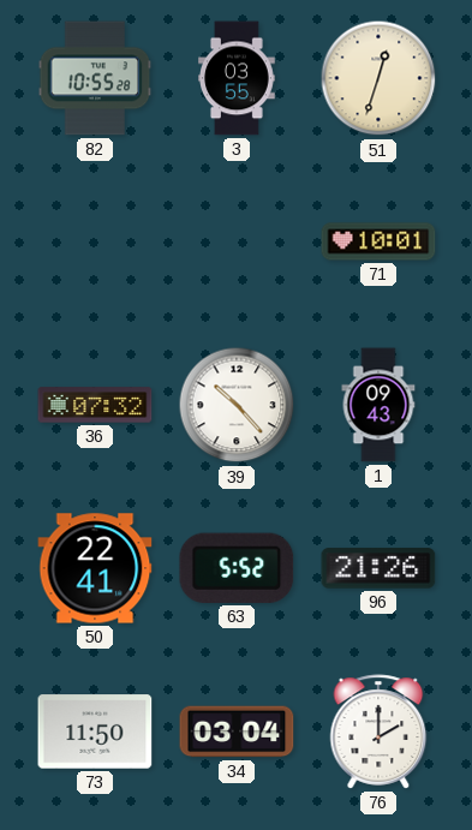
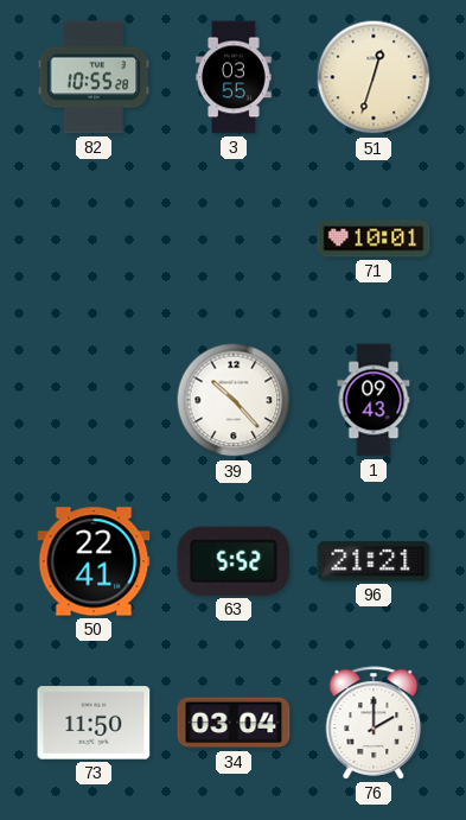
36: 07:32 -> none
96: 21:26 -> 21:21
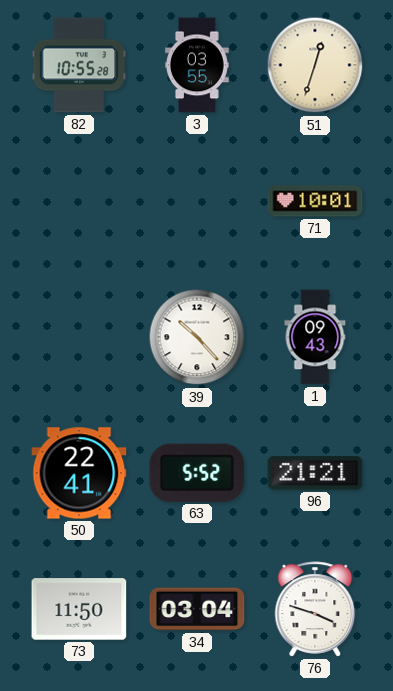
76: 2:00 -> 3:48
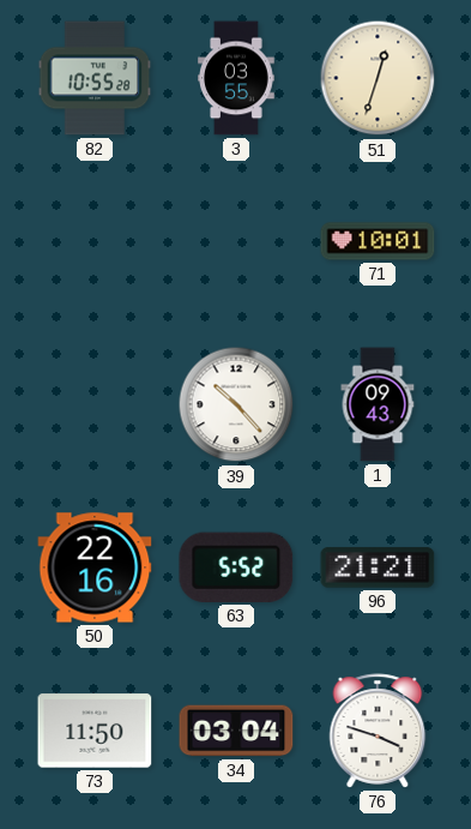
50: 22:41 -> 22:16
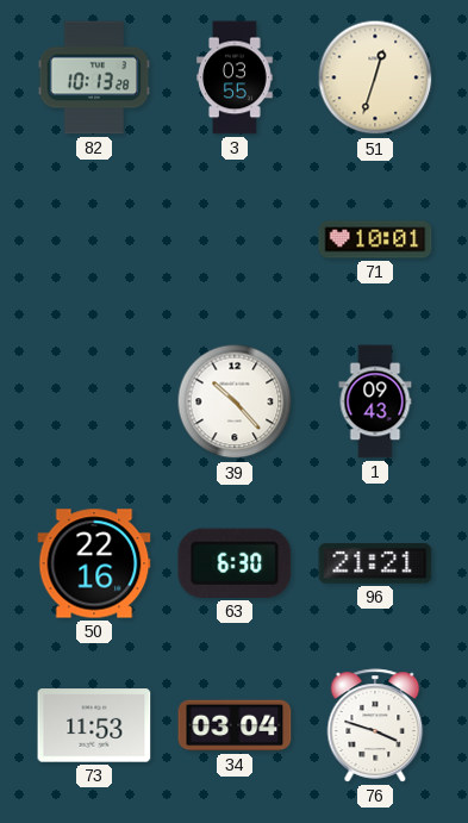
82: 10:55 -> 10:13
63: 5:52 -> 6:30
73: 11:50 -> 11:53
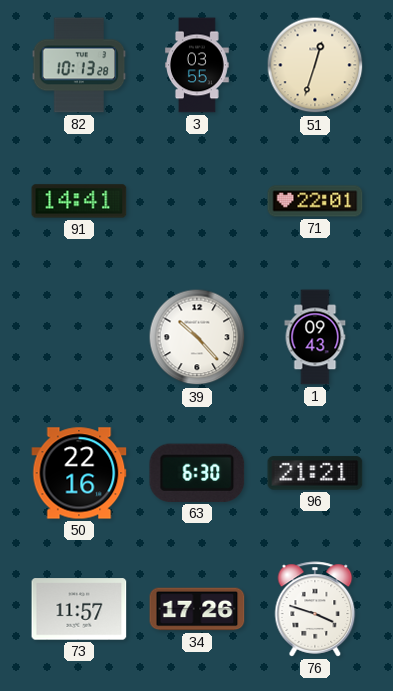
91: none -> 14:41
71: 10:01 -> 22:01
73: 11:53 -> 11:57
34: 03:04 -> 17:26
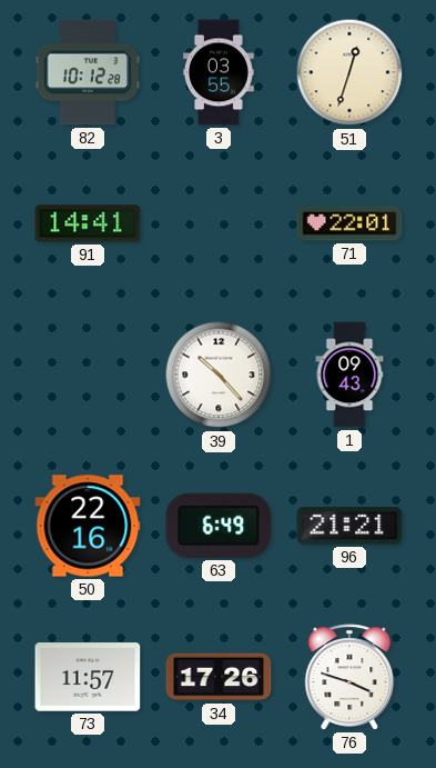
82: 10:13 -> 10:12
63: 6:30 -> 6:49
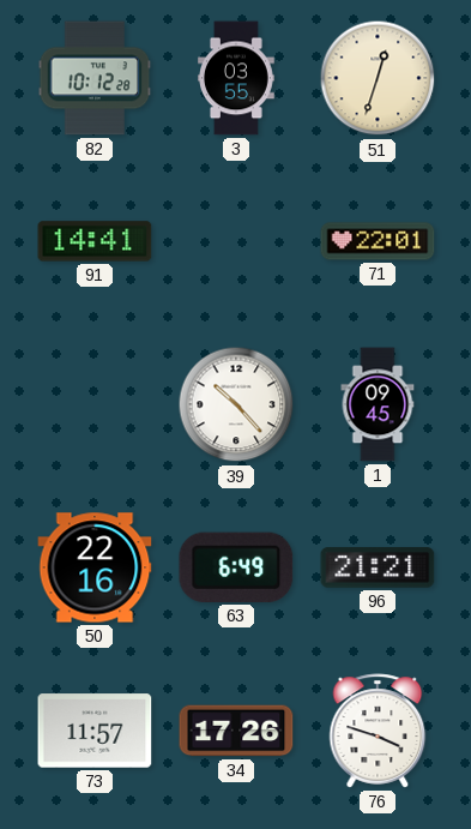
1: 09:43 -> 09:45
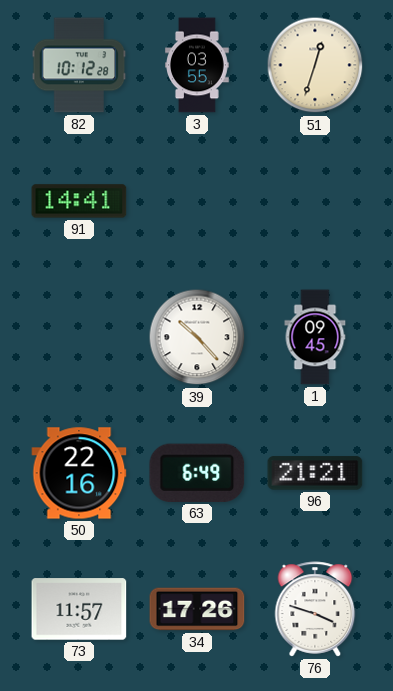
71: 22:01 -> none
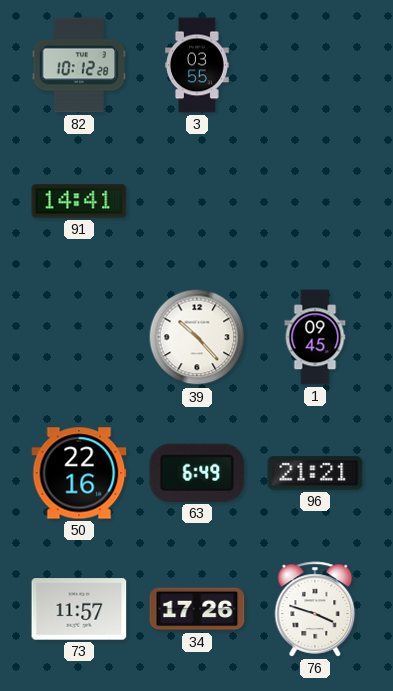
51: 12:33 -> none
